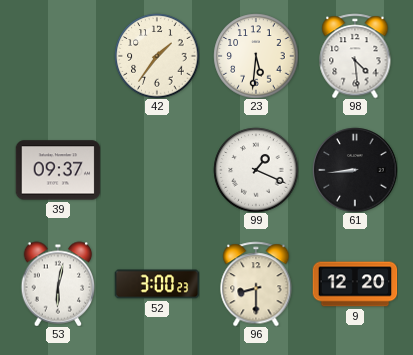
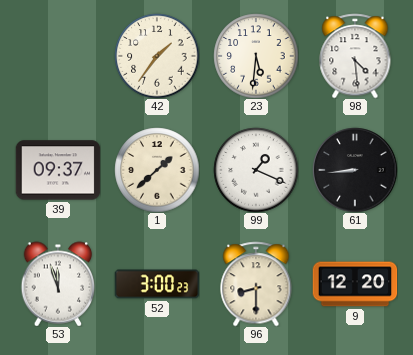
1: none -> 1:38
53: 6:02 -> 11:57
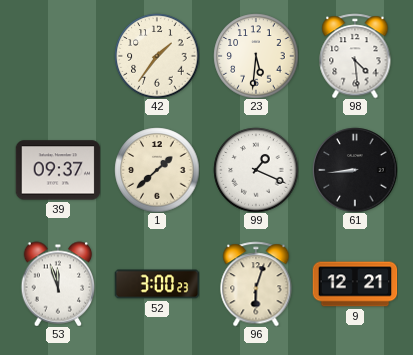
96: 8:30 -> 6:03
9: 12:20 -> 12:21
